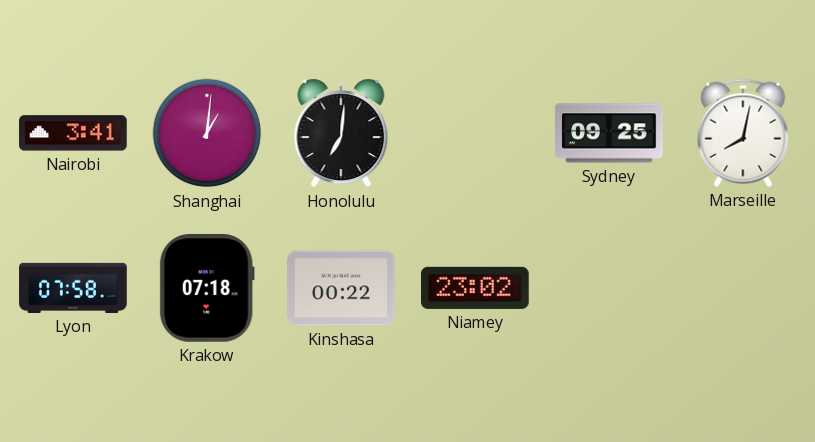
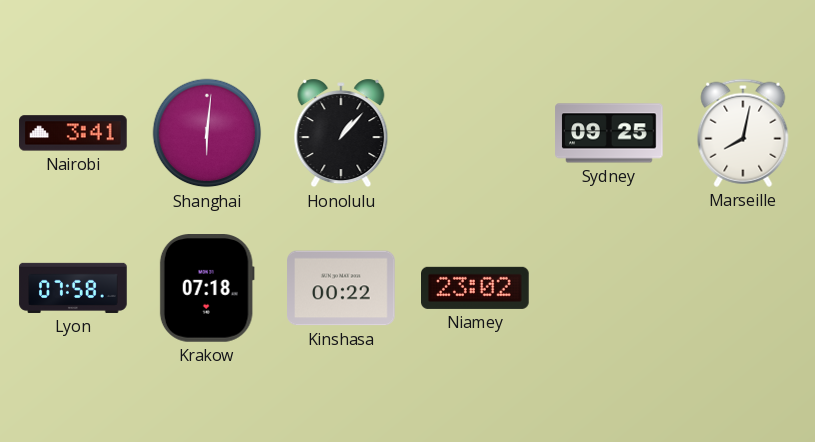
Shanghai: 1:01 -> 6:01
Honolulu: 7:01 -> 1:07
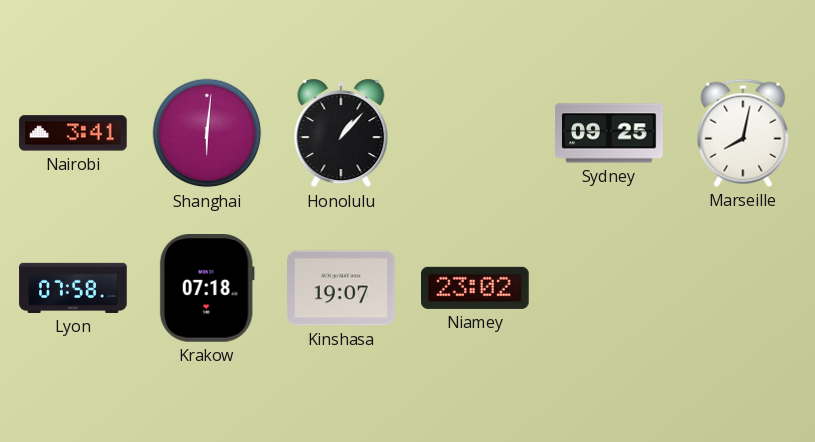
Kinshasa: 00:22 -> 19:07
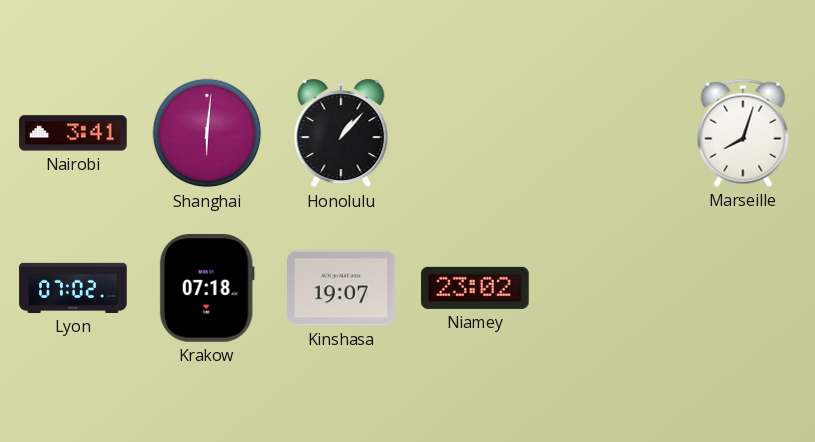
Sydney: 09:25 -> none
Marseille: 8:02 -> 8:03
Lyon: 07:58 -> 07:02
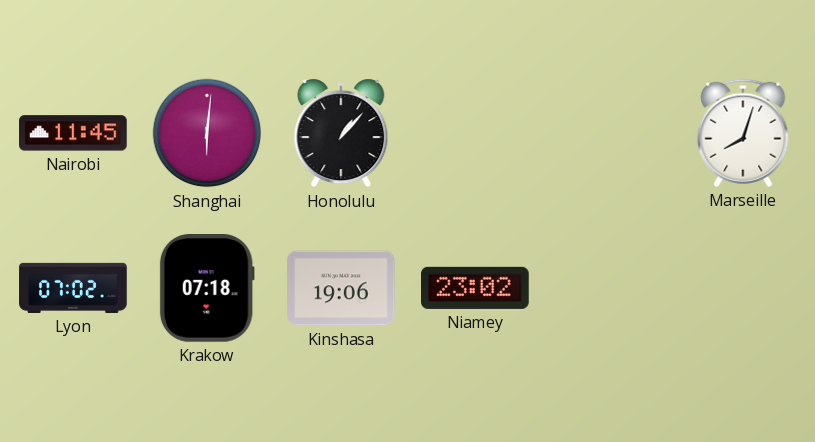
Nairobi: 3:41 -> 11:45
Kinshasa: 19:07 -> 19:06
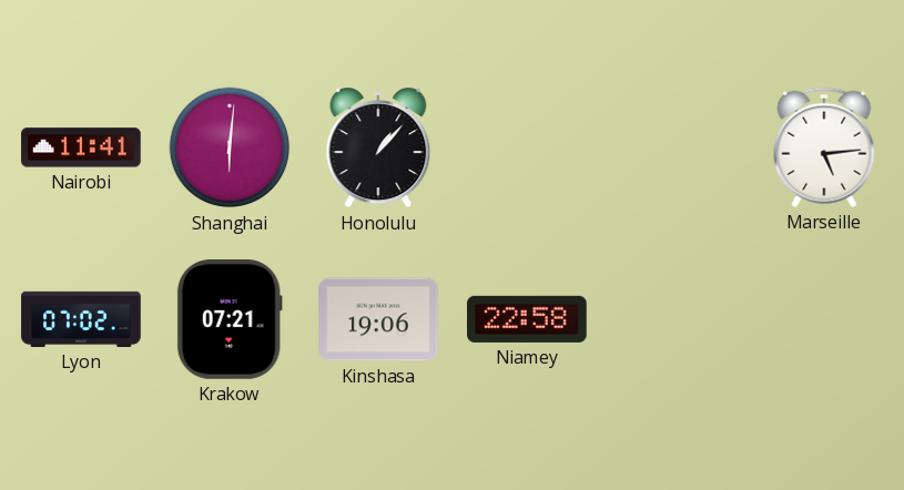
Nairobi: 11:45 -> 11:41
Marseille: 8:03 -> 5:14
Krakow: 07:18 -> 07:21
Niamey: 23:02 -> 22:58
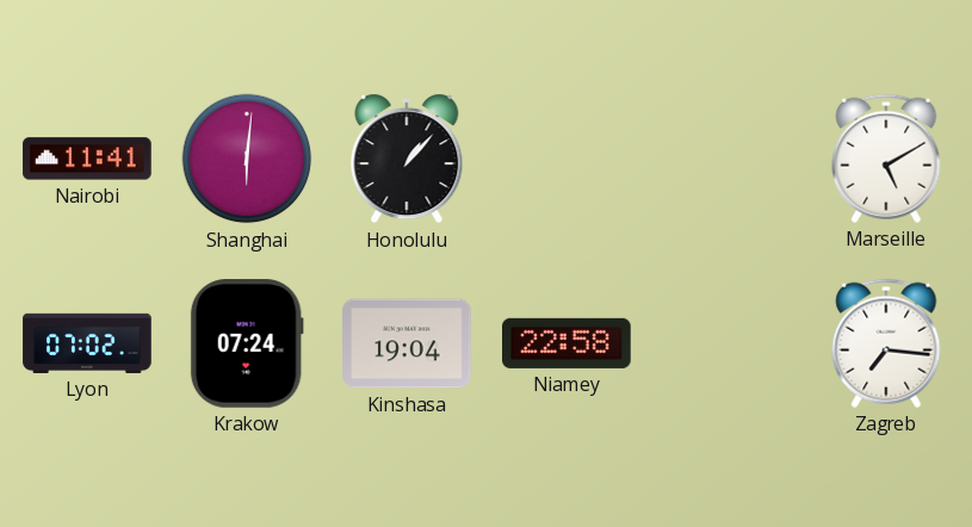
Marseille: 5:14 -> 5:10
Krakow: 07:21 -> 07:24
Kinshasa: 19:06 -> 19:04
Zagreb: none -> 7:16
